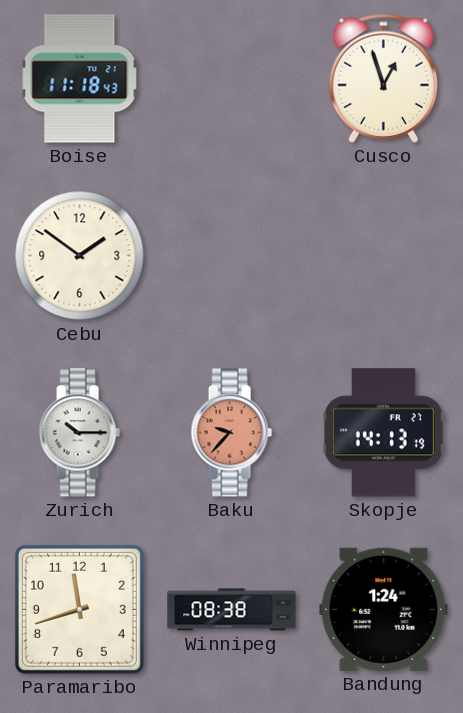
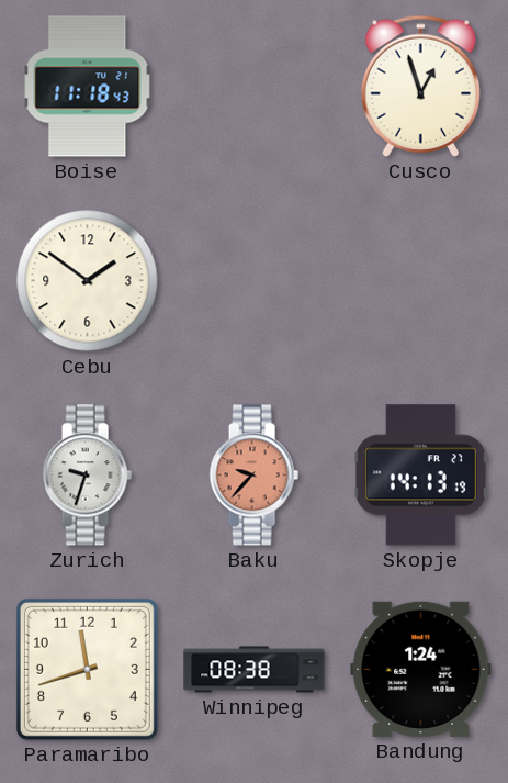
Zurich: 10:15 -> 9:33
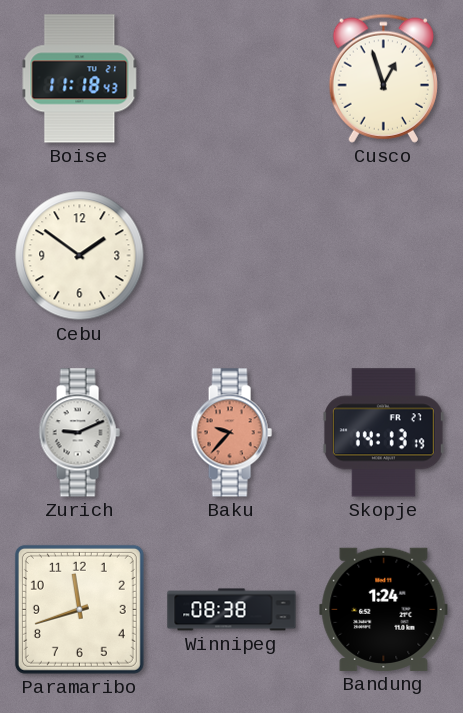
Zurich: 9:33 -> 9:11
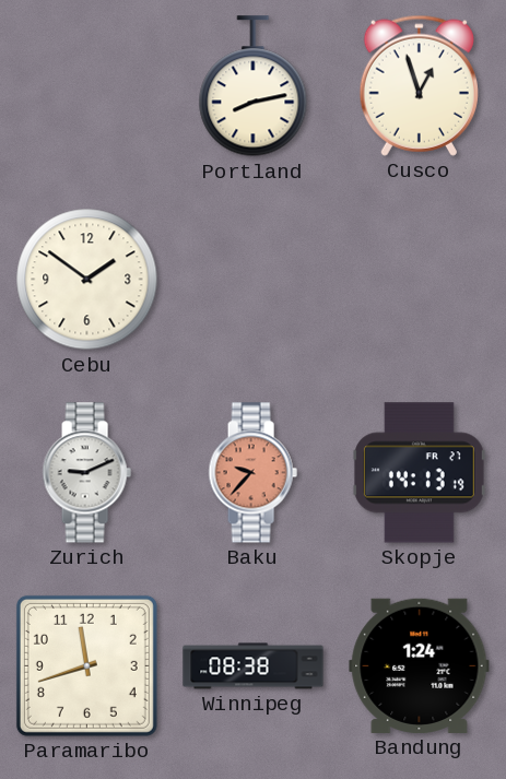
Boise: 11:18 -> none
Portland: none -> 8:13
